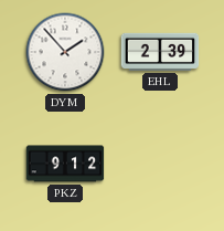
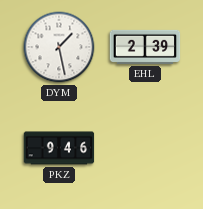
DYM: 1:53 -> 1:28
PKZ: 9:12 -> 9:46
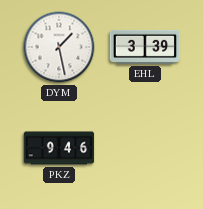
EHL: 2:39 -> 3:39
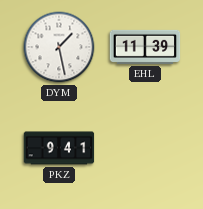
EHL: 3:39 -> 11:39
PKZ: 9:46 -> 9:41
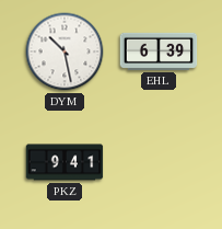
DYM: 1:28 -> 10:28
EHL: 11:39 -> 6:39
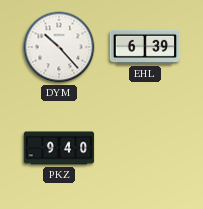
DYM: 10:28 -> 10:23
PKZ: 9:41 -> 9:40
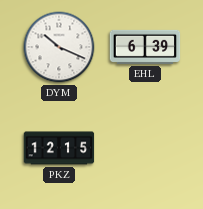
DYM: 10:23 -> 10:19
PKZ: 9:40 -> 12:15
